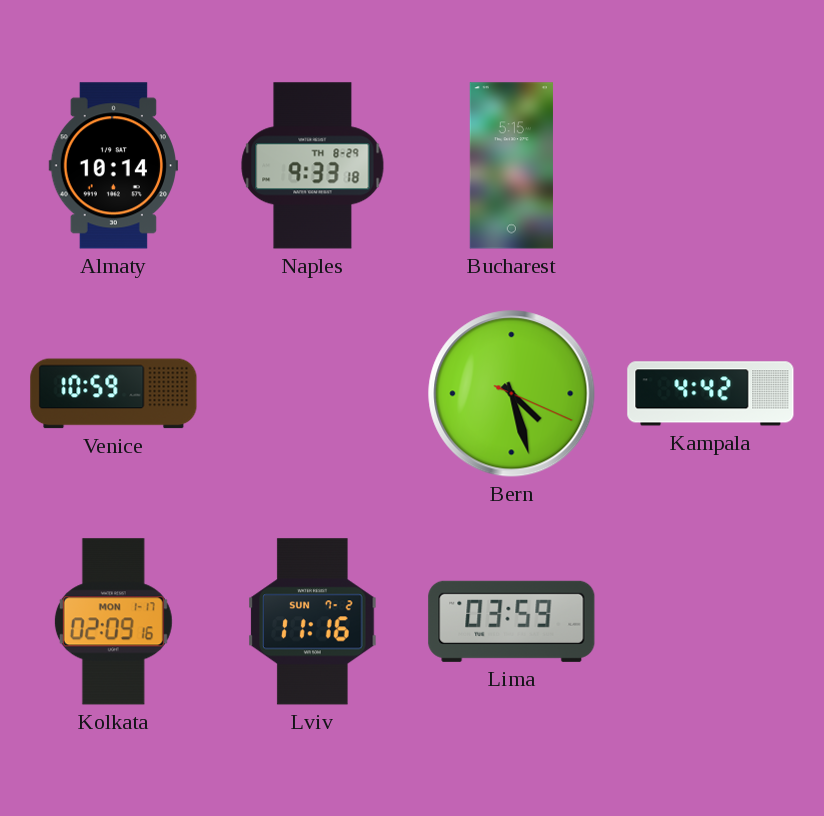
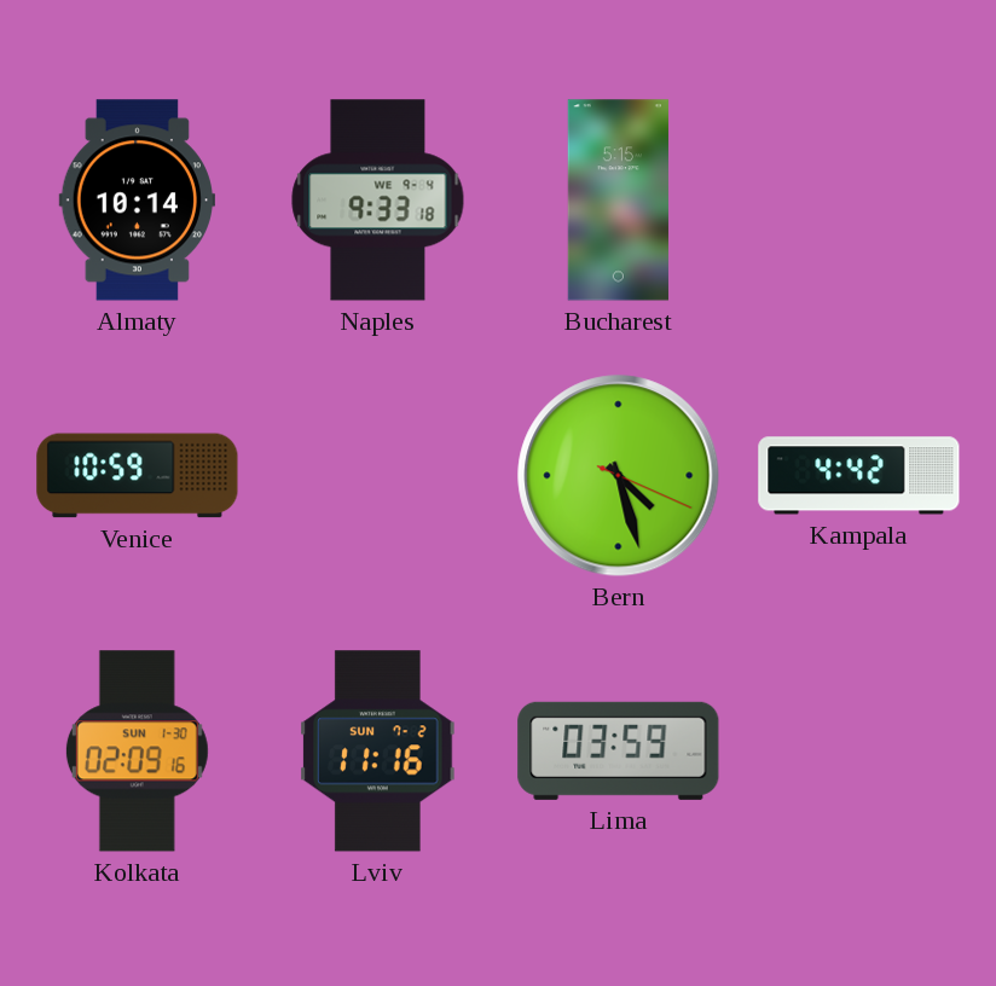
Naples date: TH 8-29 -> WE 9-4
Kolkata date: MON 1-17 -> SUN 1-30
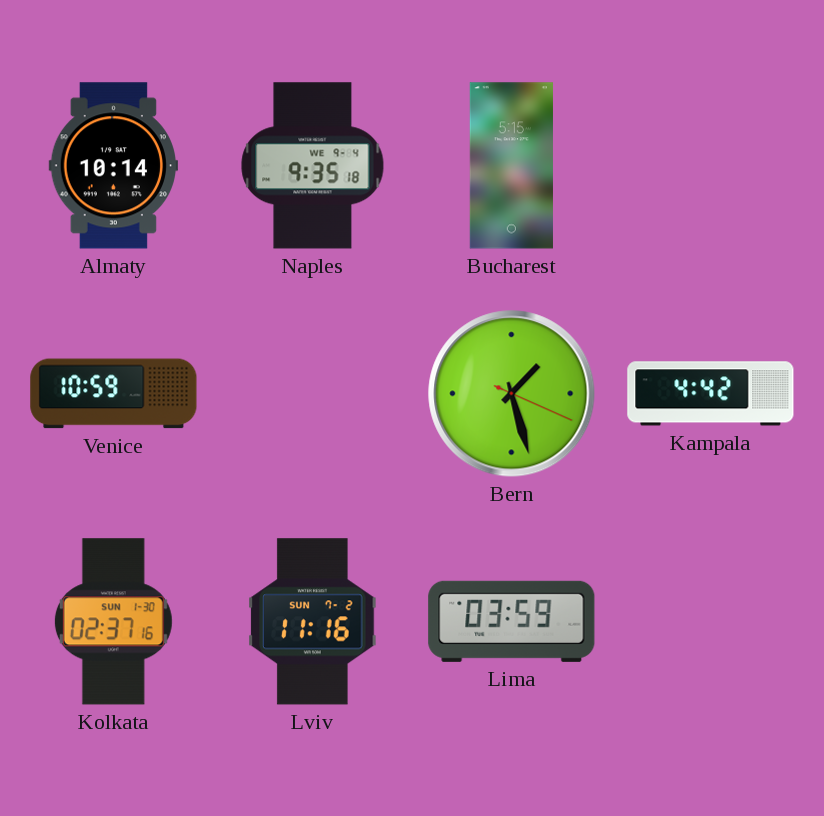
Naples: 9:33 -> 9:35
Bern: 4:27 -> 1:27
Kolkata: 02:09 -> 02:37
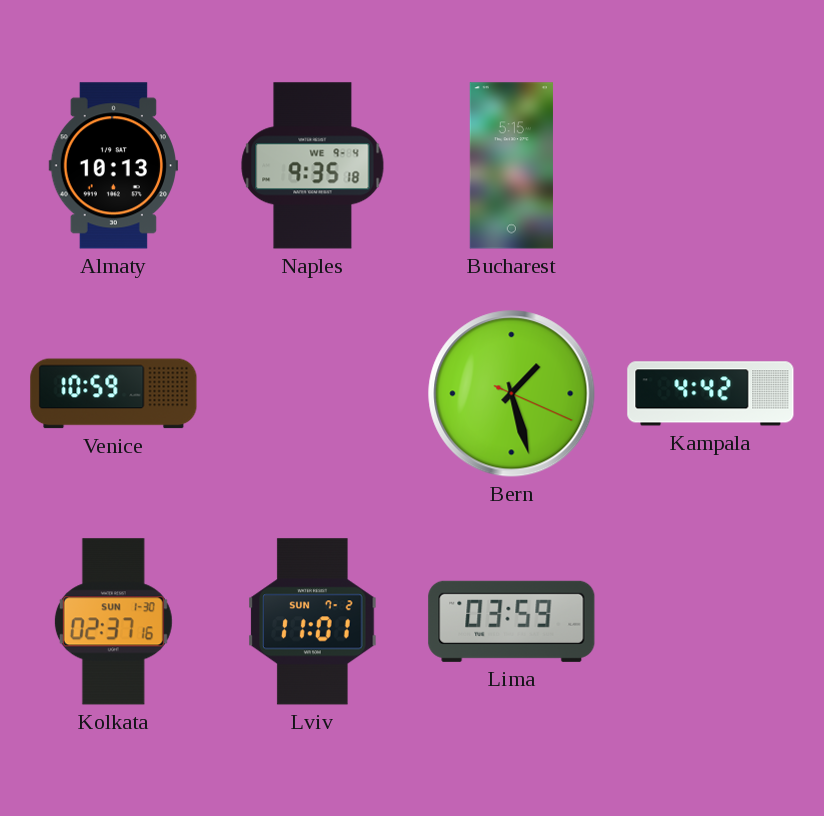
Almaty: 10:14 -> 10:13
Lviv: 11:16 -> 11:01
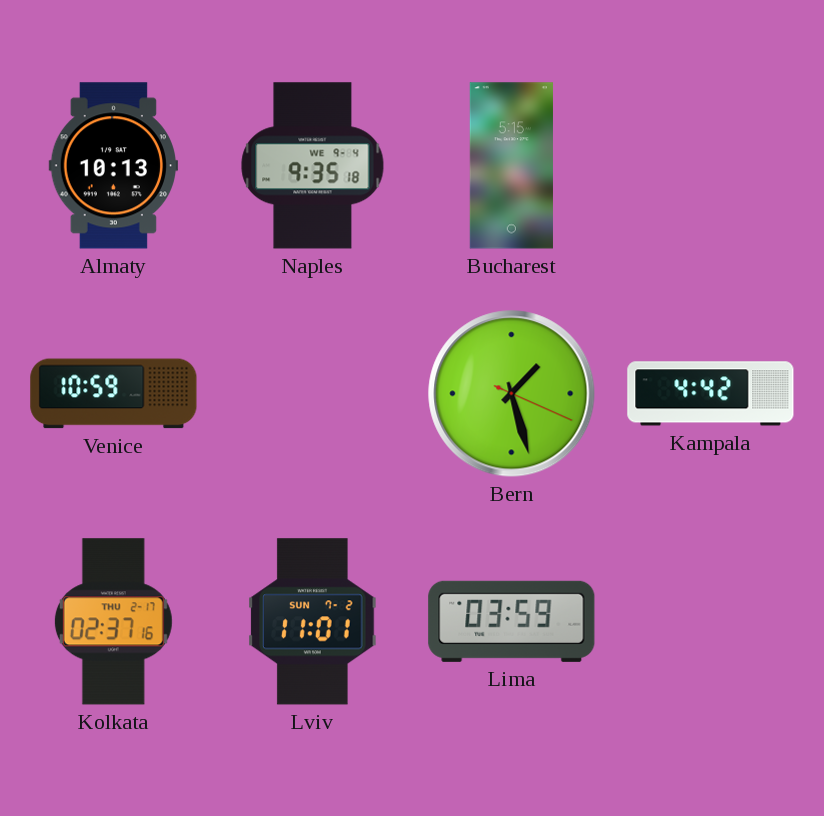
Kolkata date: SUN 1-30 -> THU 2-17
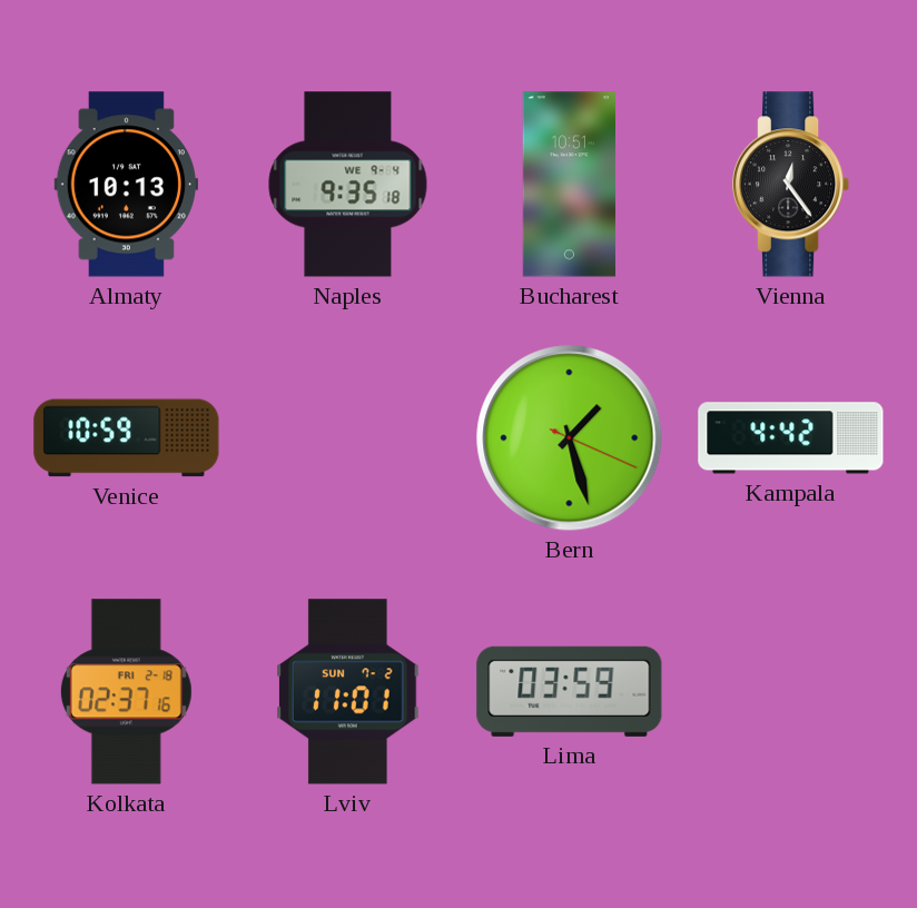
Bucharest: 5:15 -> 10:51
Vienna: none -> 12:24
Kolkata date: THU 2-17 -> FRI 2-18
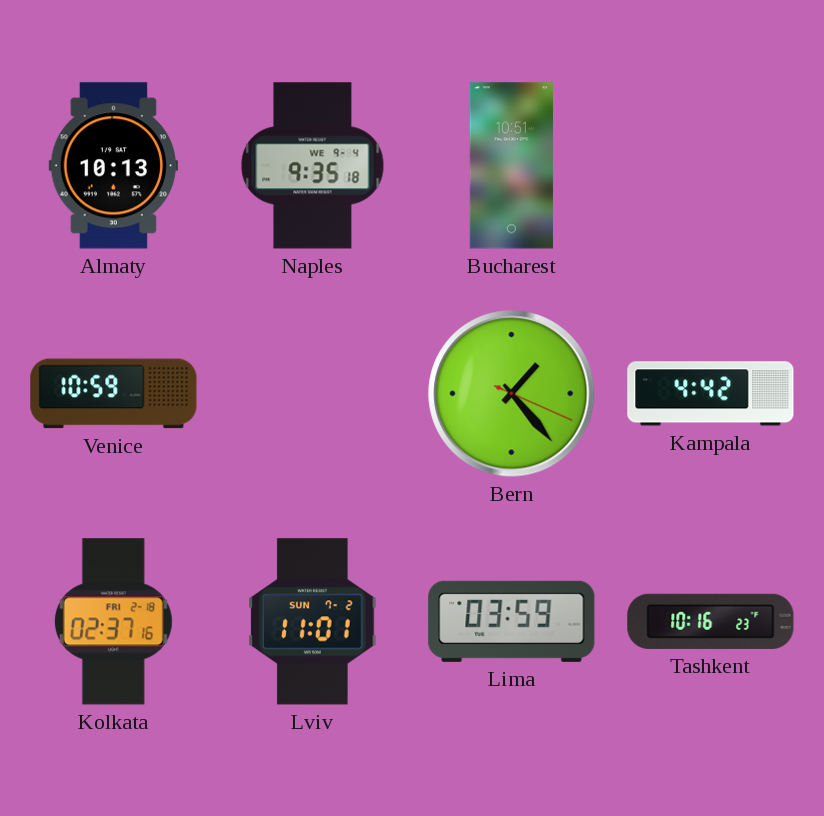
Vienna: 12:24 -> none
Bern: 1:27 -> 1:23
Tashkent: none -> 10:16
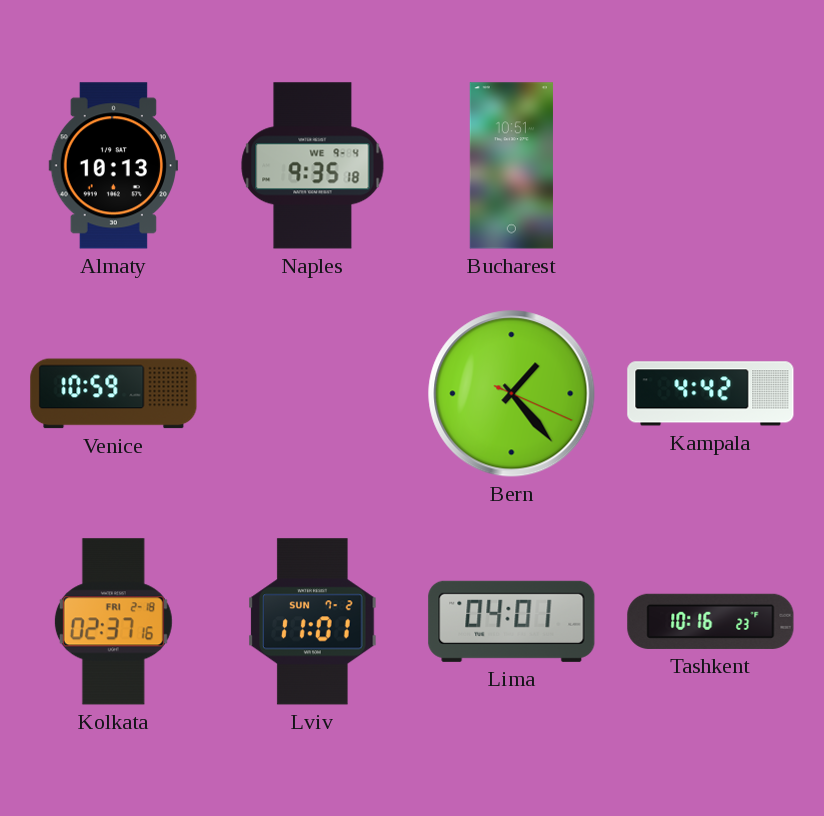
Lima: 03:59 -> 04:01
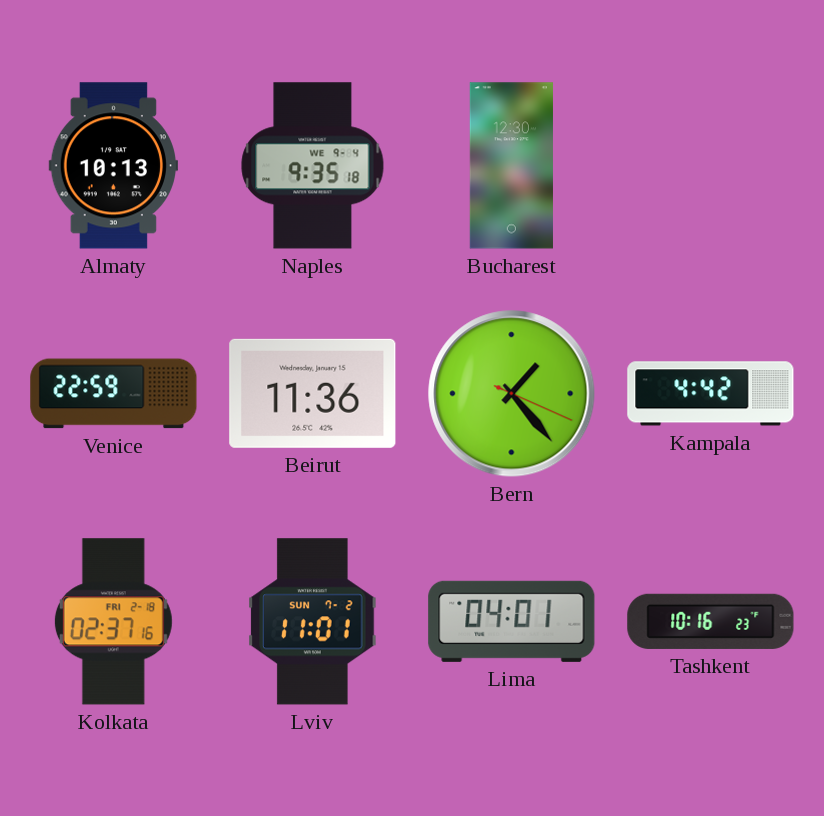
Bucharest: 10:51 -> 12:30
Venice: 10:59 -> 22:59
Beirut: none -> 11:36
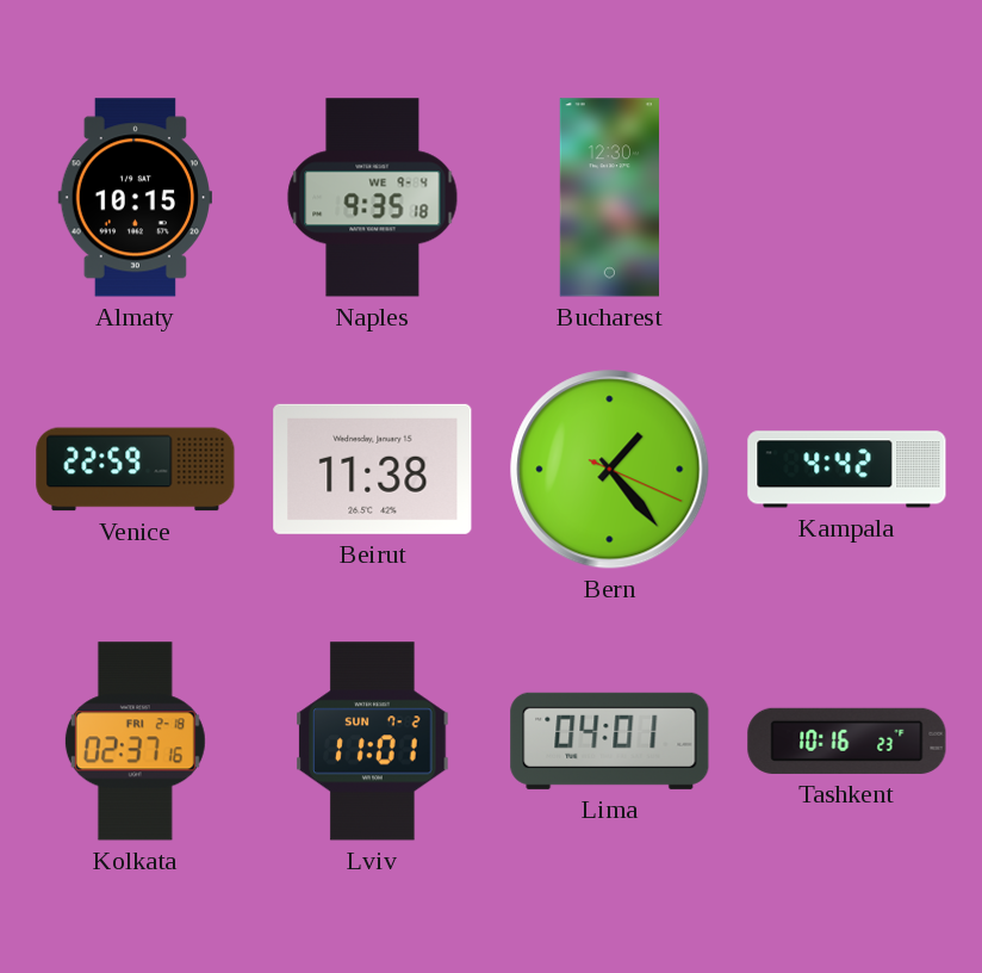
Almaty: 10:13 -> 10:15
Beirut: 11:36 -> 11:38
